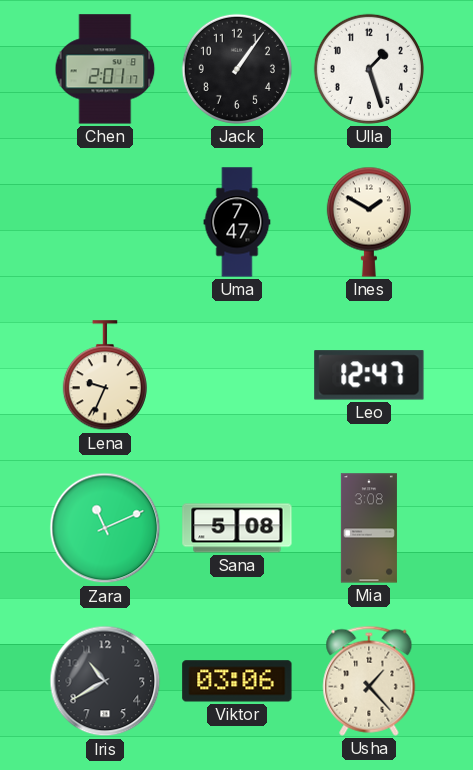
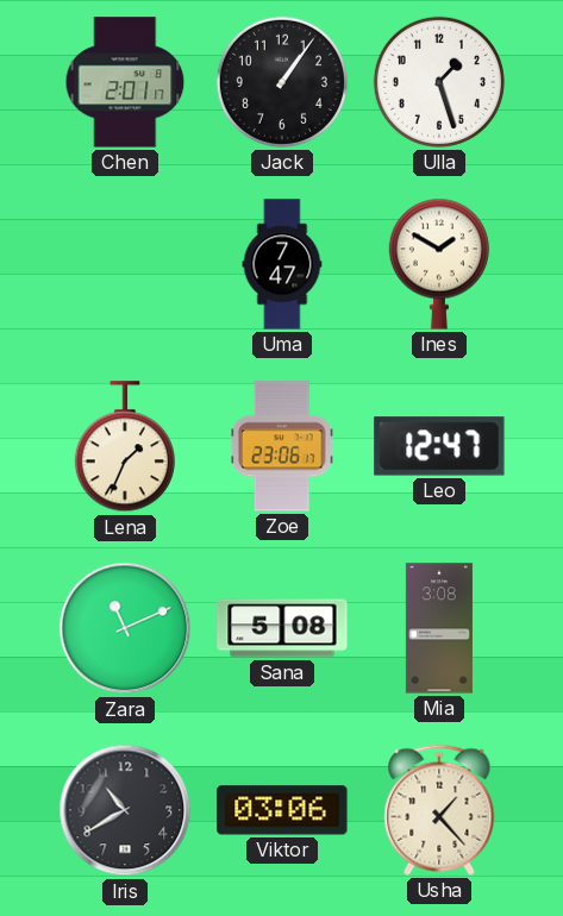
Lena: 9:34 -> 1:34
Zoe: none -> 23:06
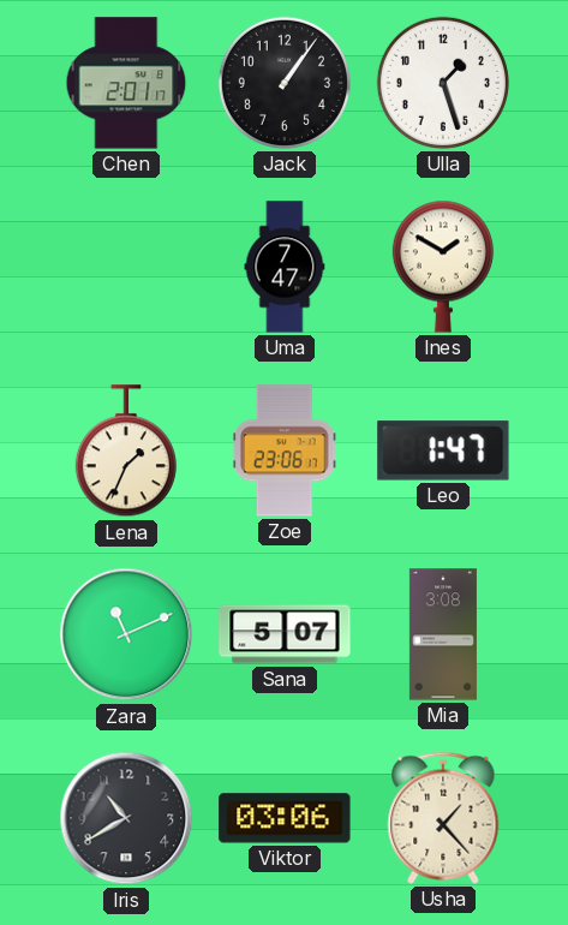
Leo: 12:47 -> 1:47
Sana: 5:08 -> 5:07
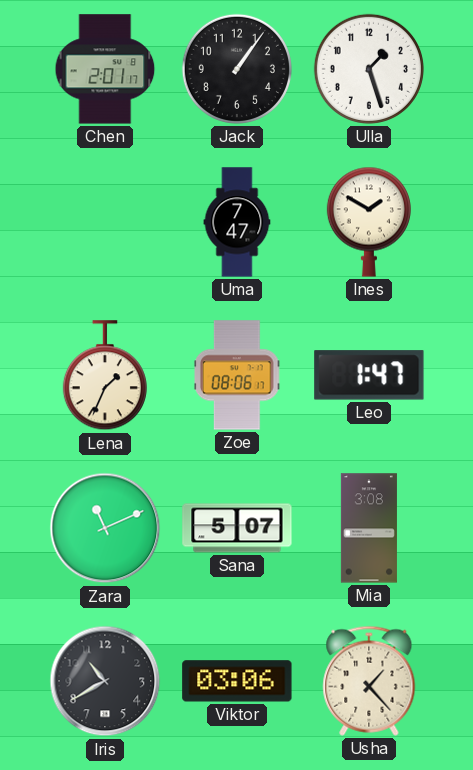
Zoe: 23:06 -> 08:06
